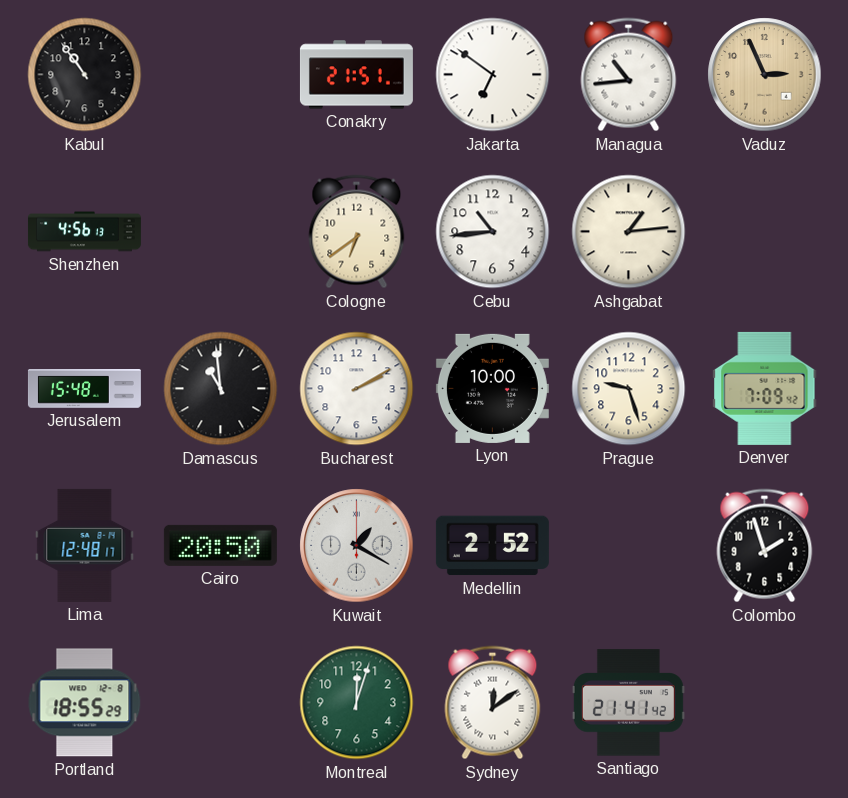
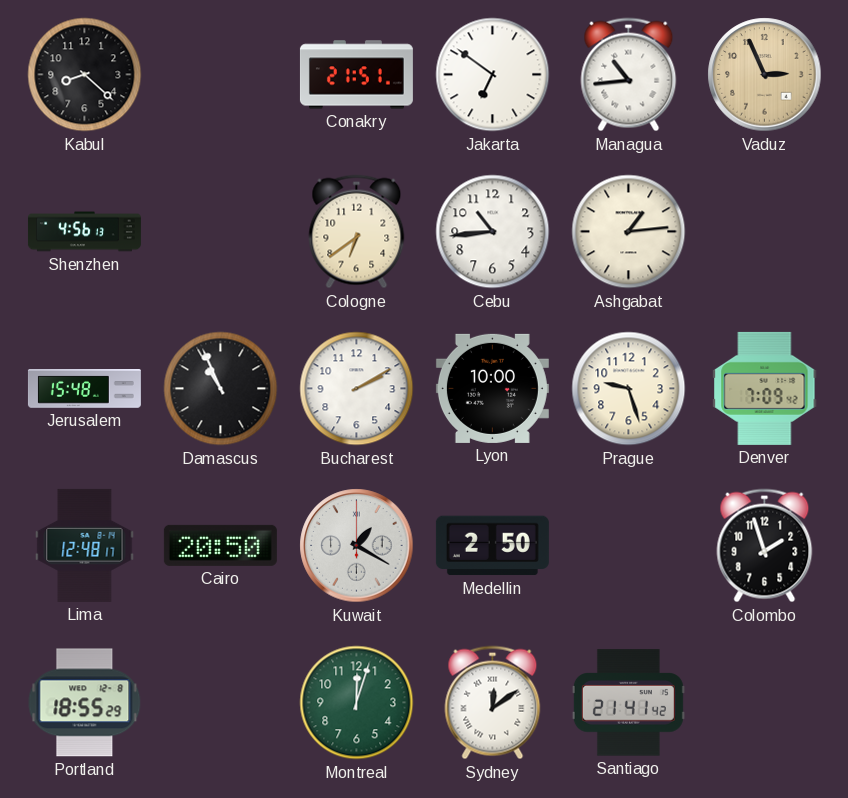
Kabul: 10:54 -> 8:22
Damascus: 10:59 -> 10:56
Medellin: 2:52 -> 2:50
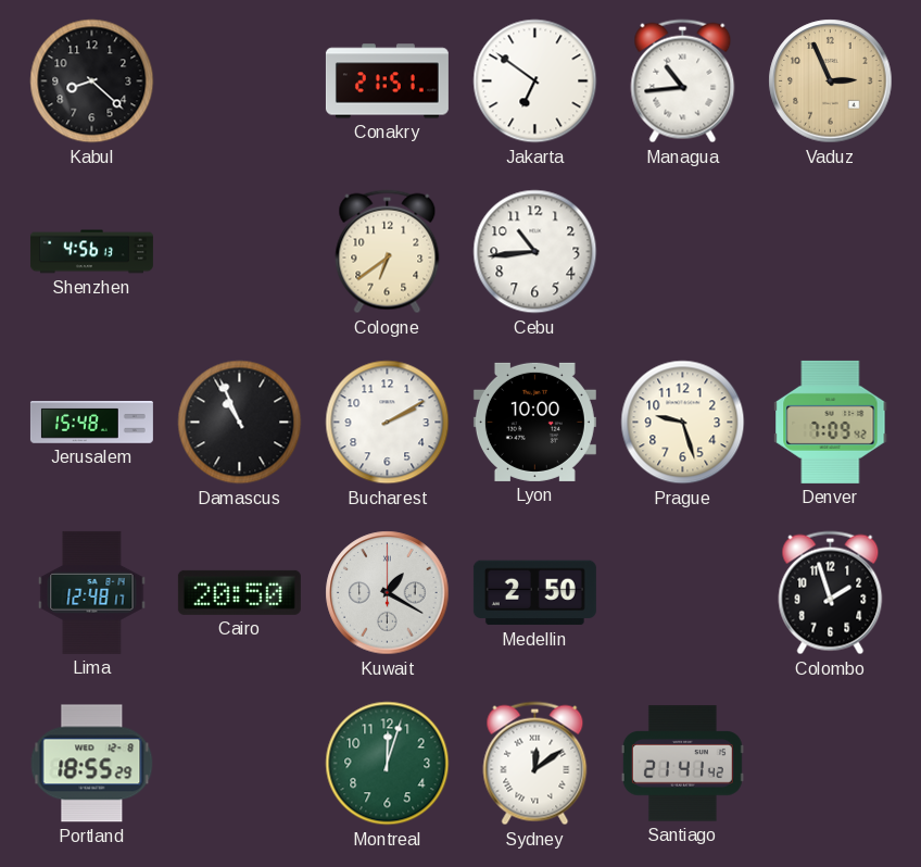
Ashgabat: 1:14 -> none
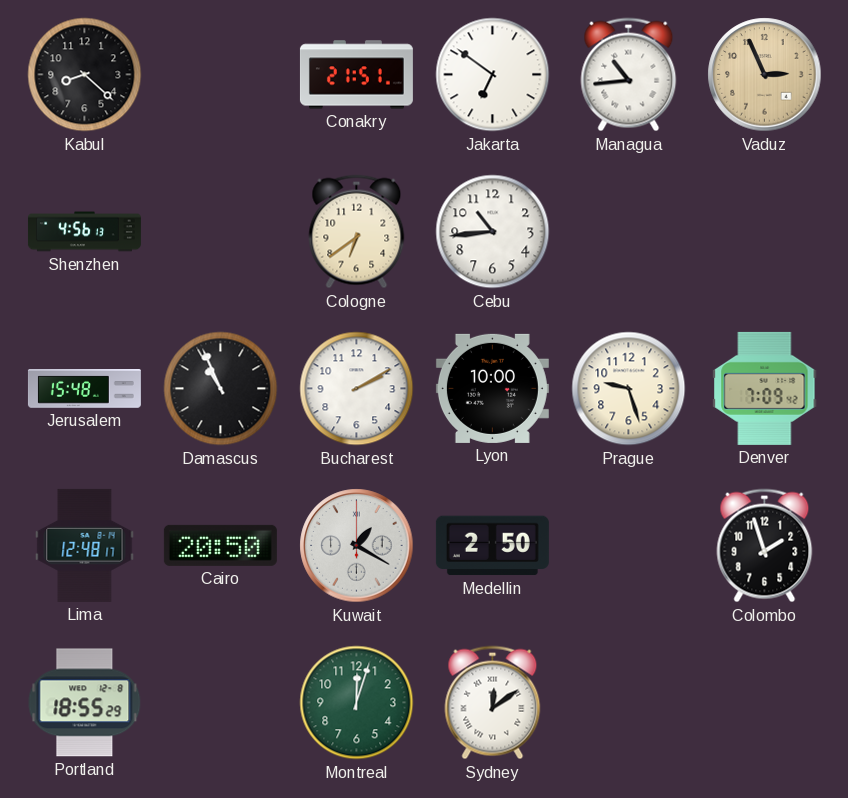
Santiago: 21:41 -> none
